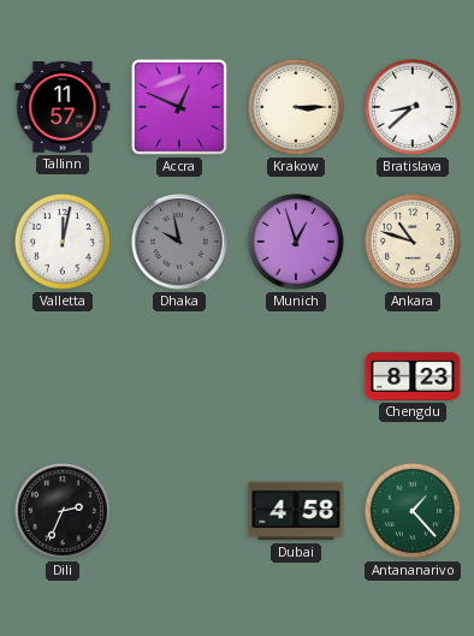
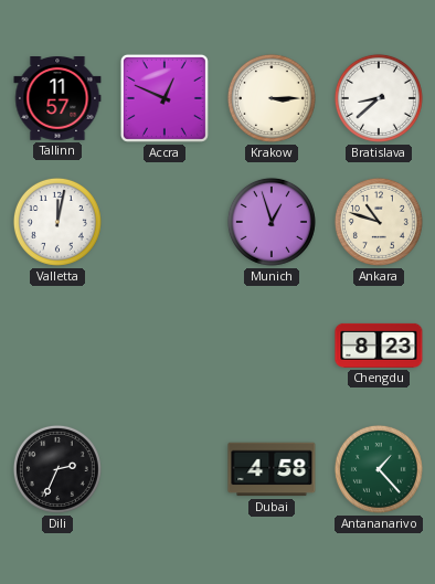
Dhaka: 9:58 -> none
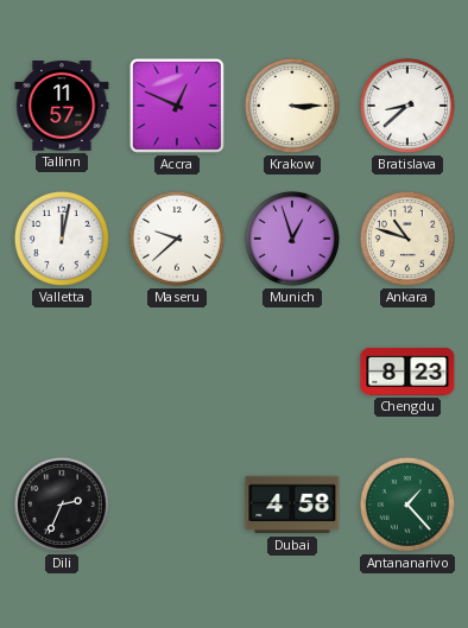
Maseru: none -> 9:38
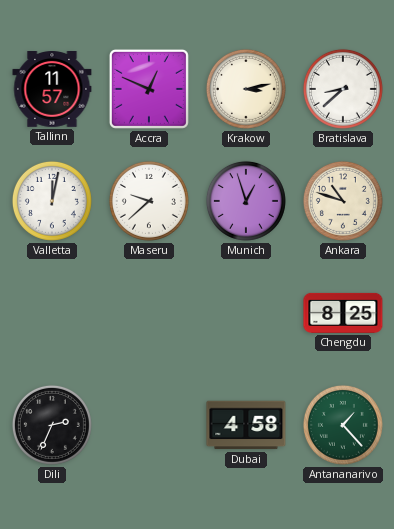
Krakow: 3:15 -> 3:13
Chengdu: 8:23 -> 8:25
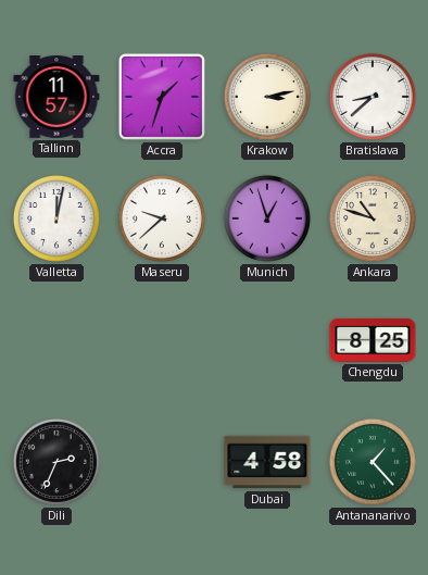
Accra: 12:49 -> 1:33
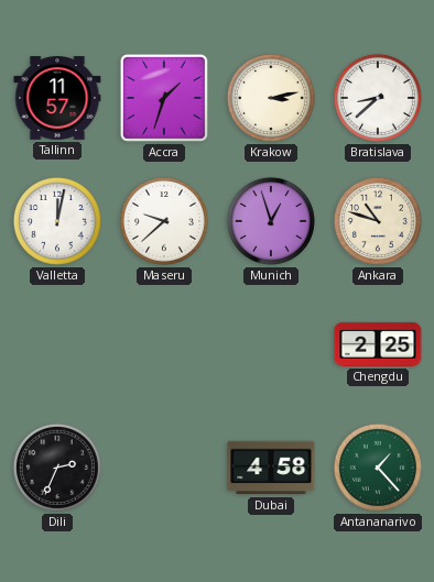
Chengdu: 8:25 -> 2:25
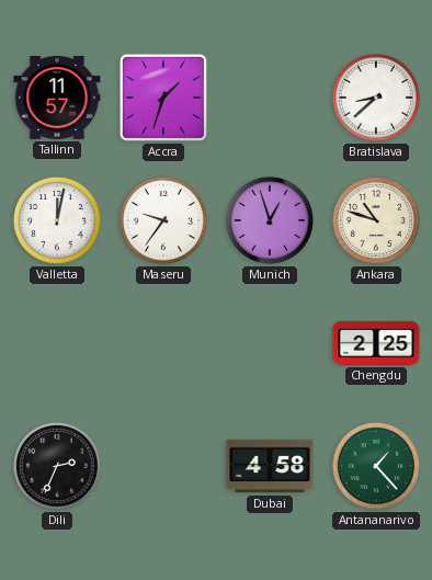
Krakow: 3:13 -> none
Maseru: 9:38 -> 9:36
